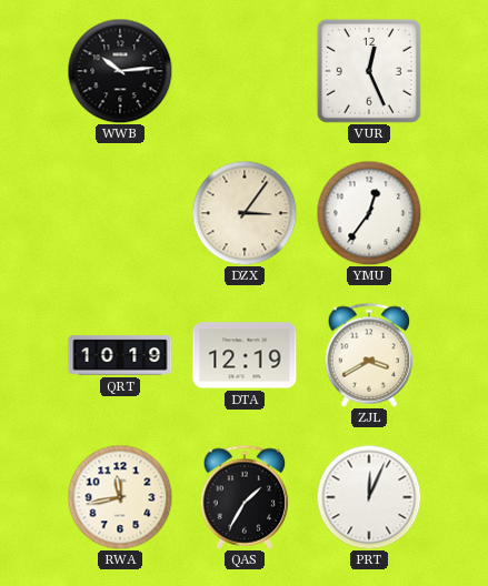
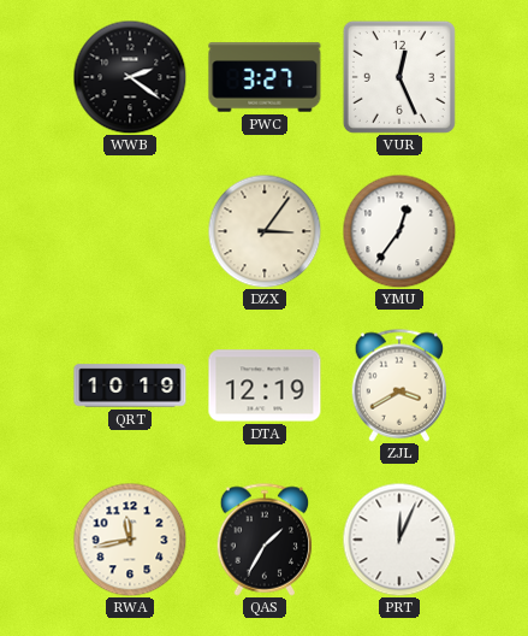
WWB: 10:14 -> 2:21
PWC: none -> 3:27
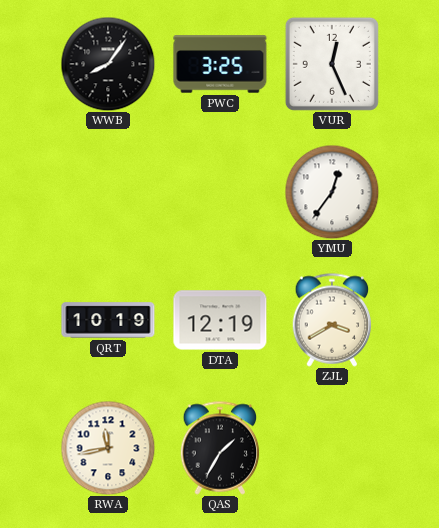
WWB: 2:21 -> 8:06
PWC: 3:27 -> 3:25
DZX: 3:06 -> none
PRT: 12:04 -> none
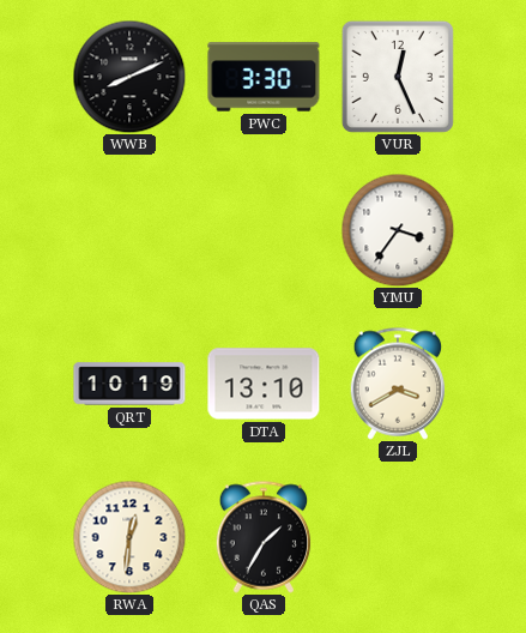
WWB: 8:06 -> 8:11
PWC: 3:25 -> 3:30
YMU: 12:36 -> 3:36
DTA: 12:19 -> 13:10
RWA: 11:43 -> 12:31
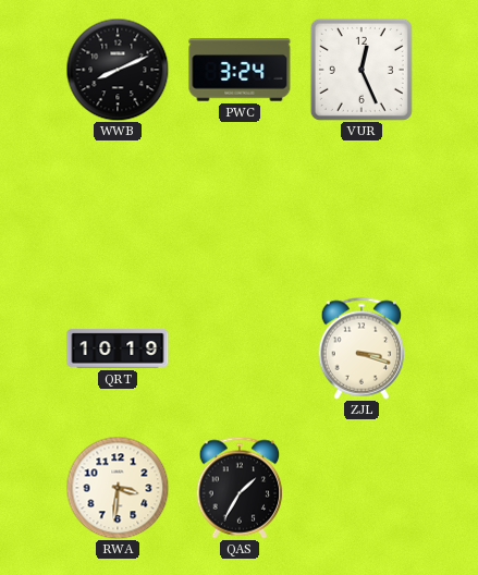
PWC: 3:30 -> 3:24
YMU: 3:36 -> none
DTA: 13:10 -> none
ZJL: 3:40 -> 3:18
RWA: 12:31 -> 3:31
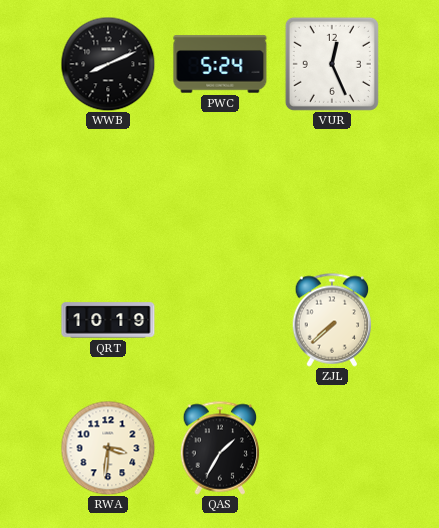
PWC: 3:24 -> 5:24
ZJL: 3:18 -> 7:38
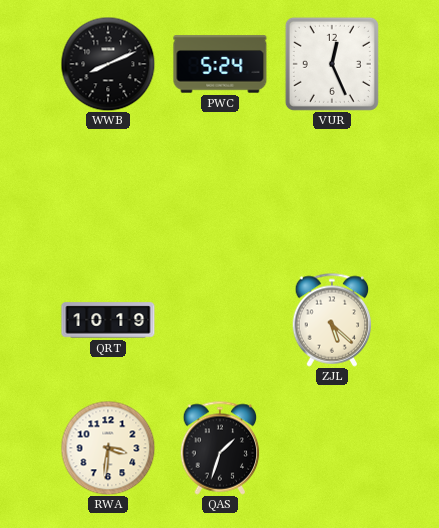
ZJL: 7:38 -> 5:22
QAS: 1:35 -> 1:33
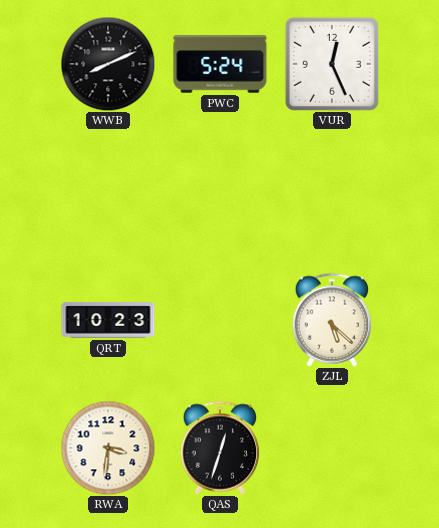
QRT: 10:19 -> 10:23
QAS: 1:33 -> 12:33
